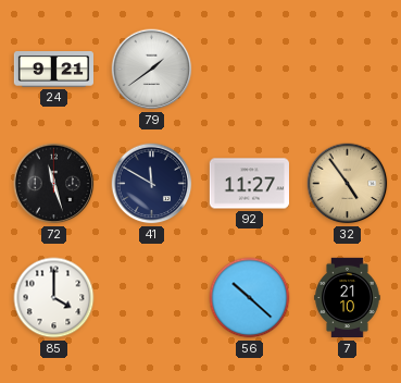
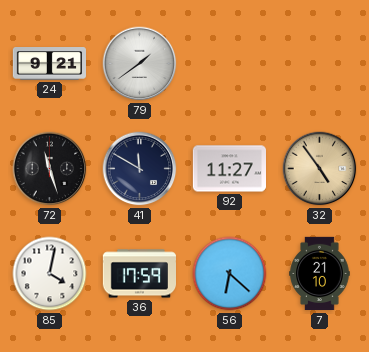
85: 4:00 -> 4:02
36: none -> 17:59
56: 10:22 -> 6:22
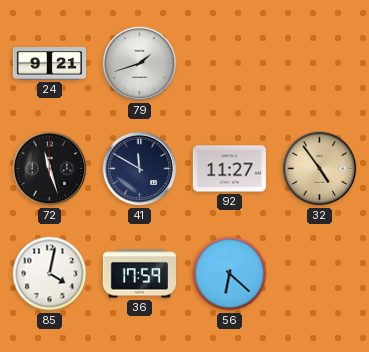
79: 1:39 -> 1:42
7: 21:10 -> none
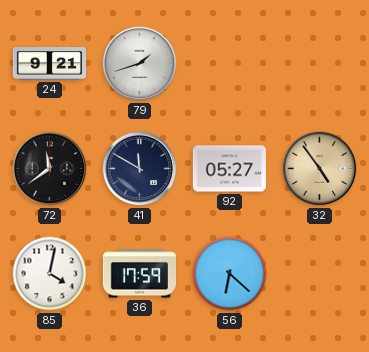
72: 11:27 -> 11:39
92: 11:27 -> 05:27
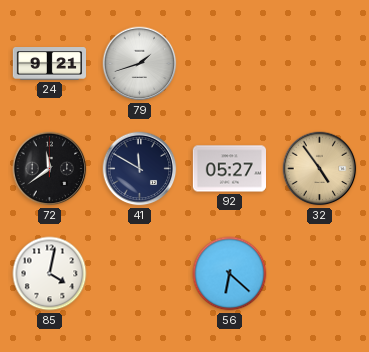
36: 17:59 -> none
